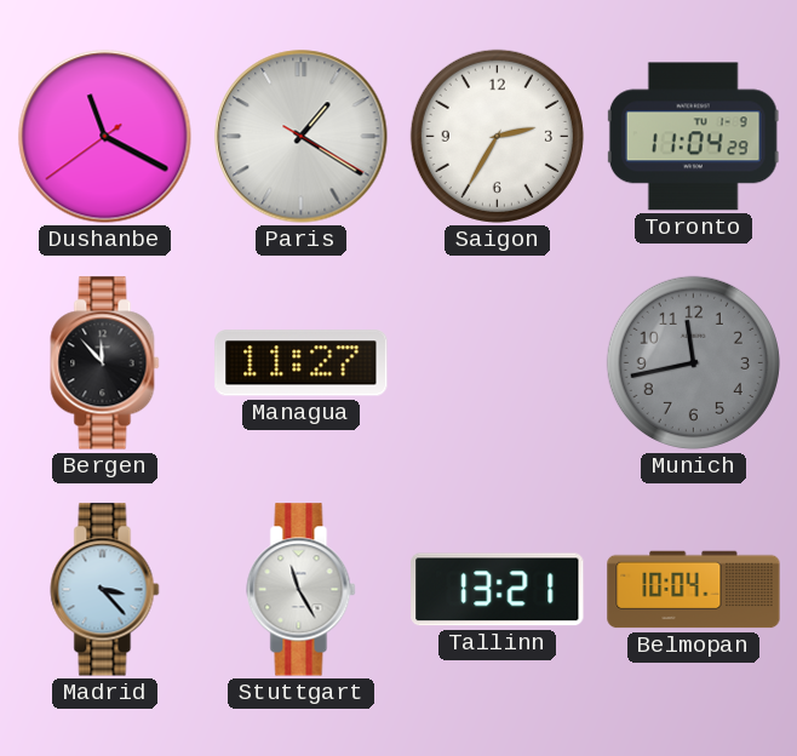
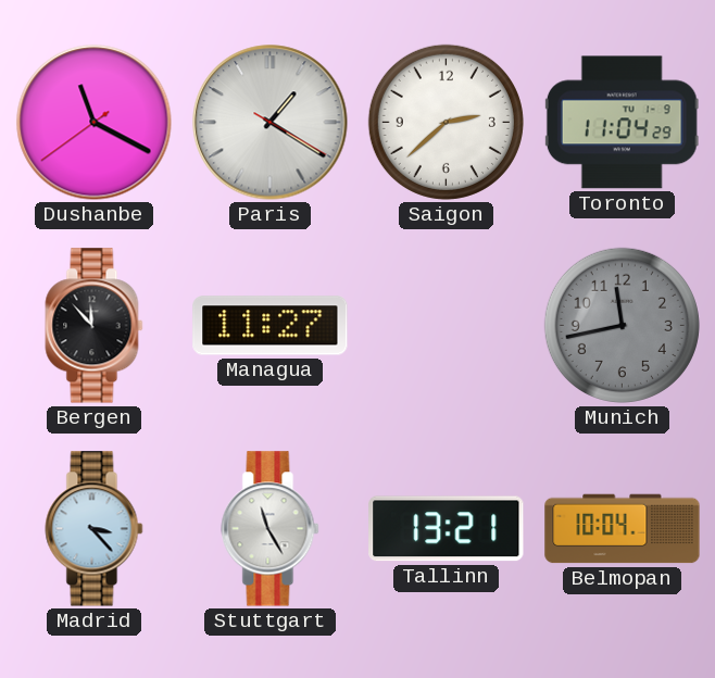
Saigon: 2:35 -> 2:38
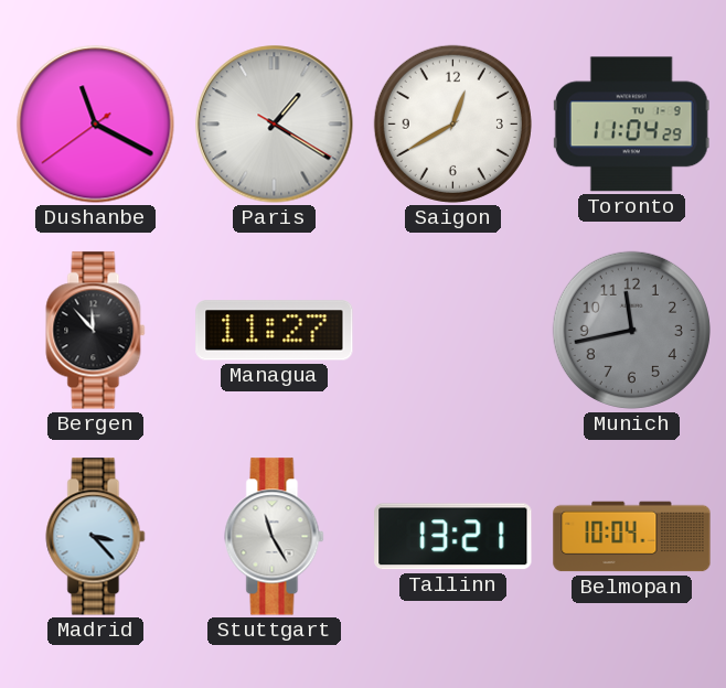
Saigon: 2:38 -> 12:40
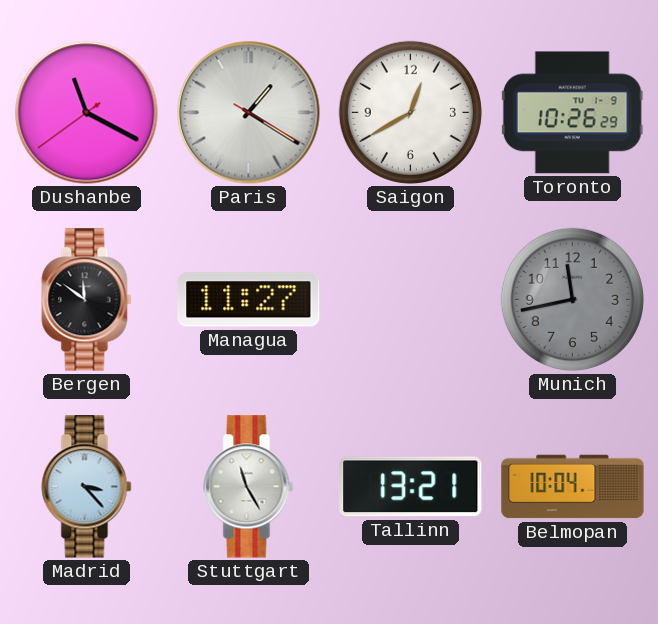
Toronto: 11:04 -> 10:26
Bergen: 11:53 -> 11:51
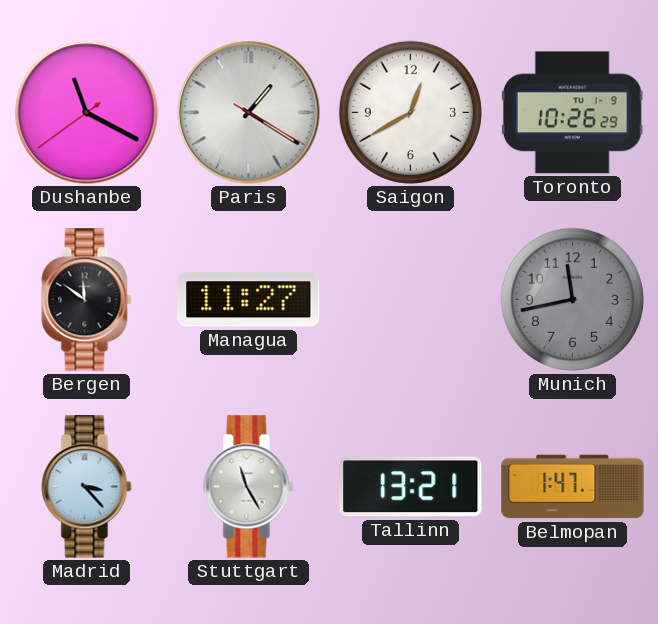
Belmopan: 10:04 -> 1:47
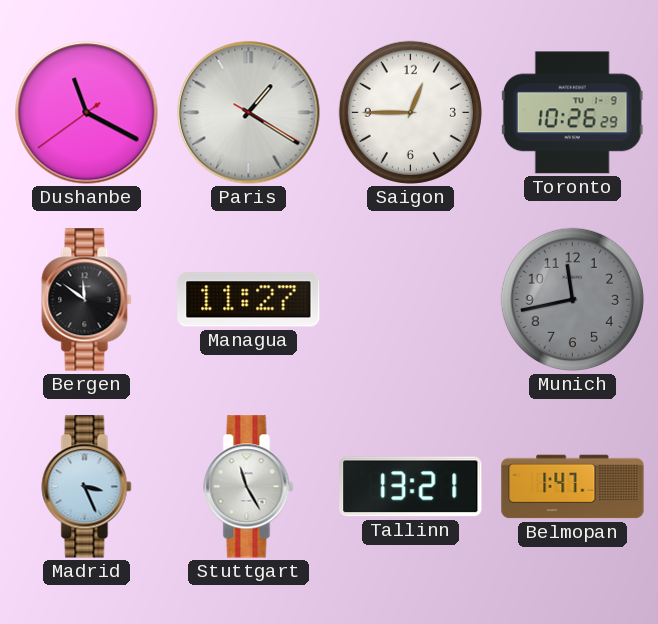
Saigon: 12:40 -> 12:45
Madrid: 3:23 -> 3:26
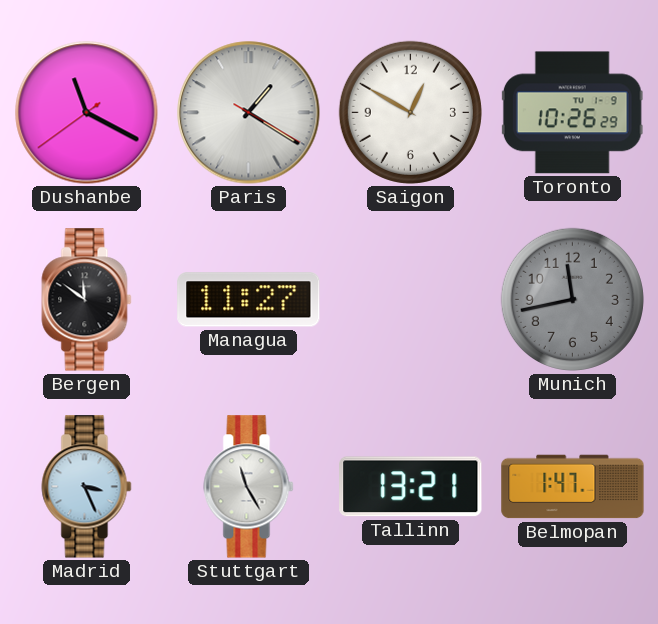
Saigon: 12:45 -> 12:50
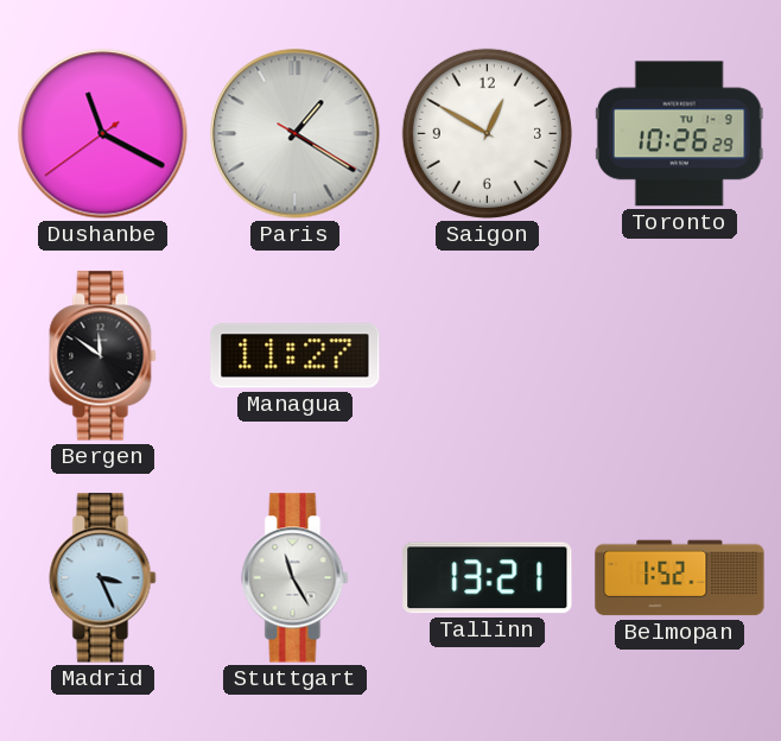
Munich: 11:43 -> none
Belmopan: 1:47 -> 1:52
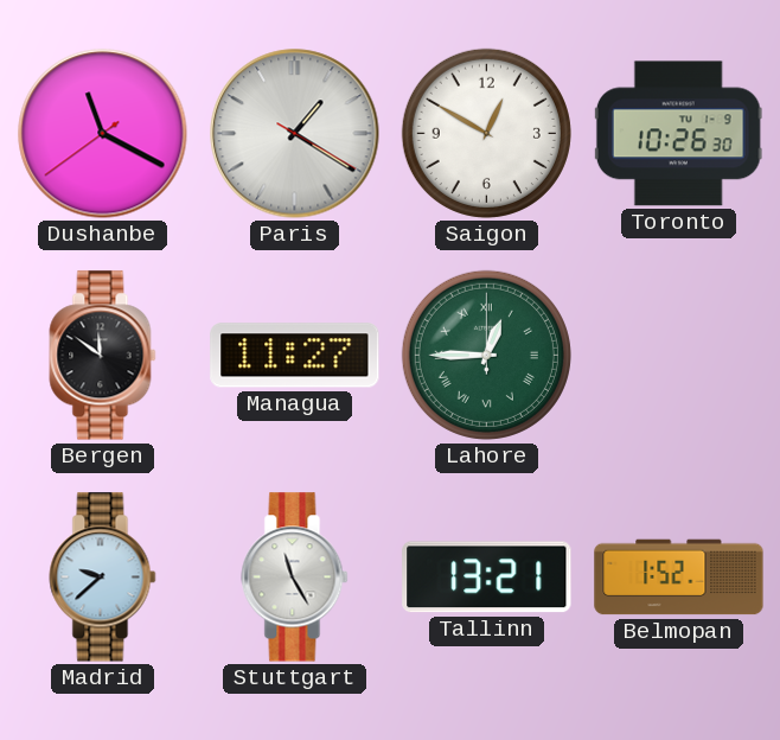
Toronto: 10:26:29 -> 10:26:30
Lahore: none -> 12:45
Madrid: 3:26 -> 9:38
